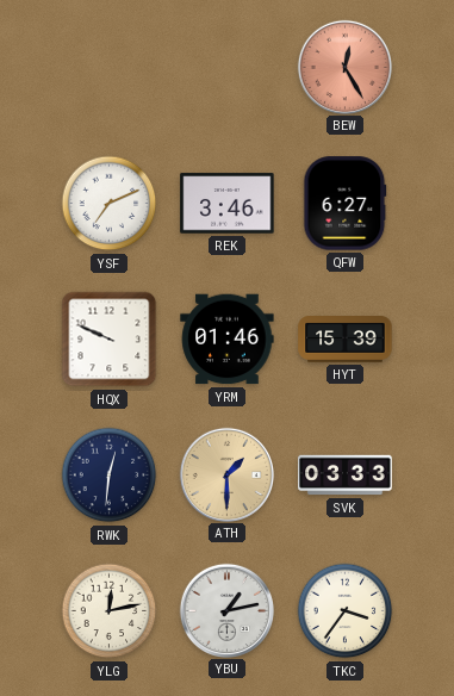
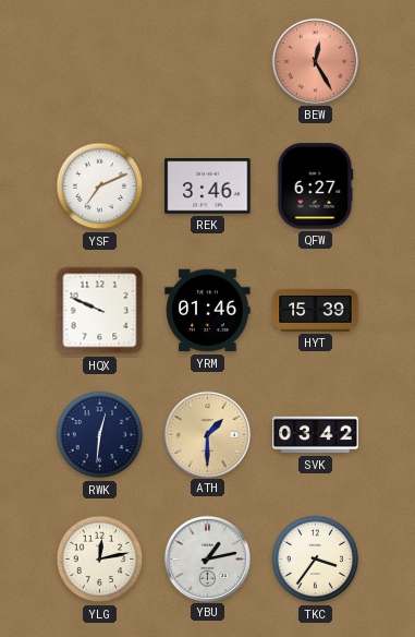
SVK: 03:33 -> 03:42
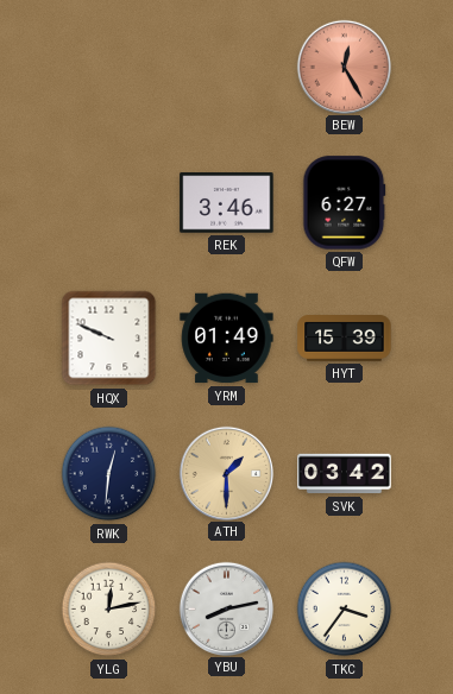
YSF: 7:11 -> none
YRM: 01:46 -> 01:49
YBU: 1:13 -> 8:13
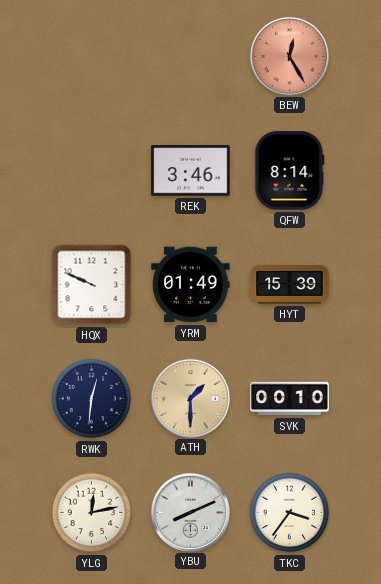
QFW: 6:27 -> 8:14
SVK: 03:42 -> 00:10
YBU: 8:13 -> 8:11
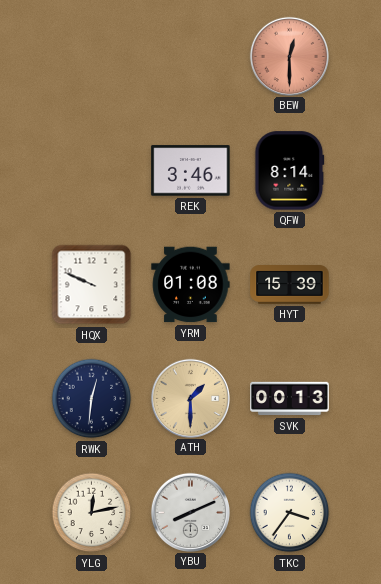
BEW: 12:25 -> 12:30
YRM: 01:49 -> 01:08
SVK: 00:10 -> 00:13
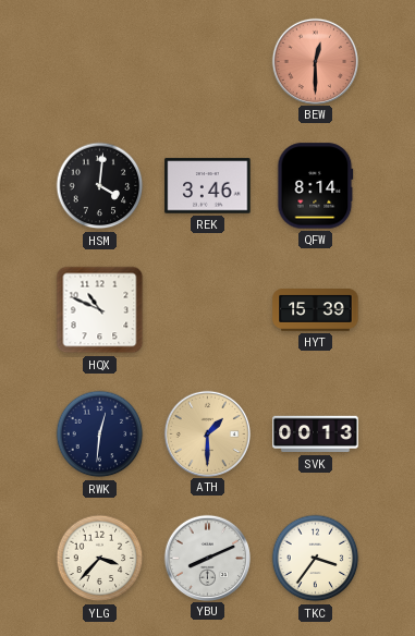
HSM: none -> 4:01
HQX: 9:49 -> 10:49
YRM: 01:08 -> none
YLG: 12:13 -> 3:37
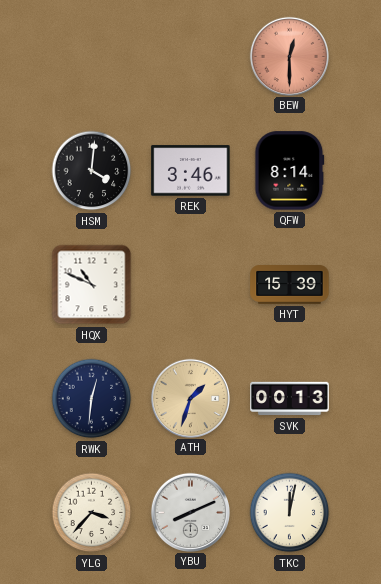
ATH: 1:30 -> 1:33
TKC: 3:36 -> 12:02
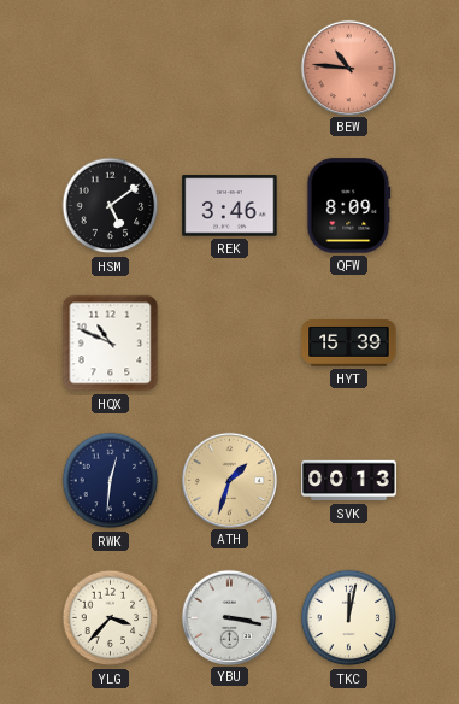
BEW: 12:30 -> 10:46
HSM: 4:01 -> 5:09
QFW: 8:14 -> 8:09
YBU: 8:11 -> 3:17
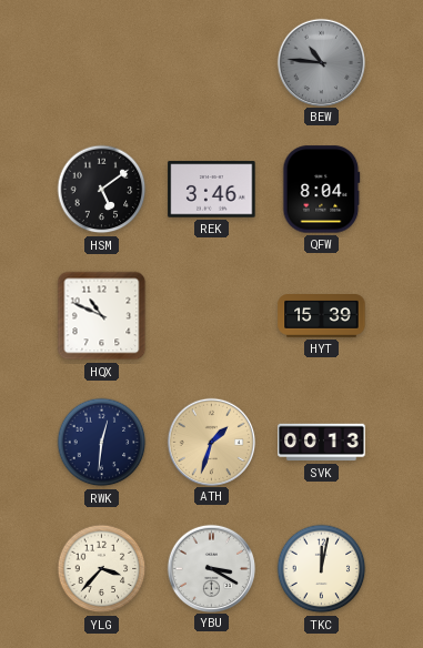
BEW dial: salmon -> grey
QFW: 8:09 -> 8:04
YBU: 3:17 -> 3:20
